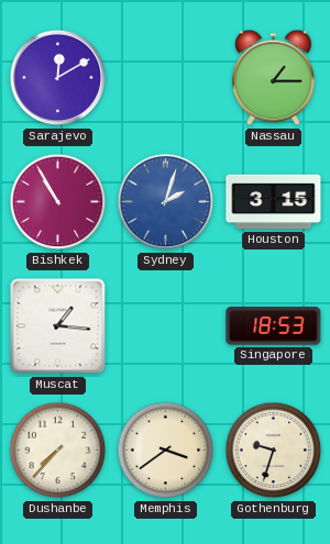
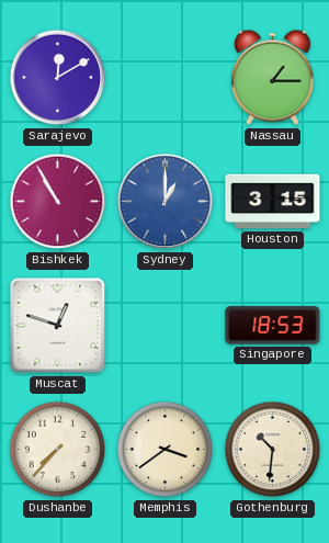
Sydney: 2:03 -> 1:00
Muscat: 1:16 -> 12:48
Gothenburg: 9:33 -> 10:31
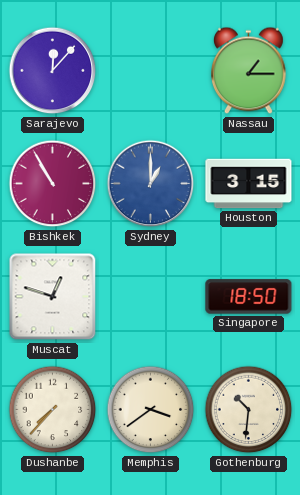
Sarajevo: 12:10 -> 12:07
Singapore: 18:53 -> 18:50
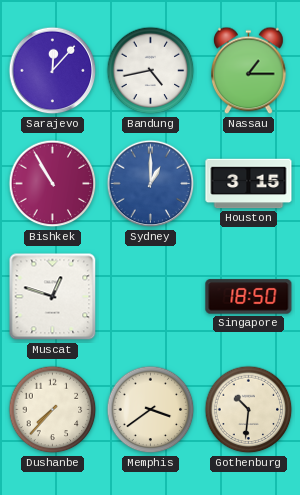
Bandung: none -> 4:43
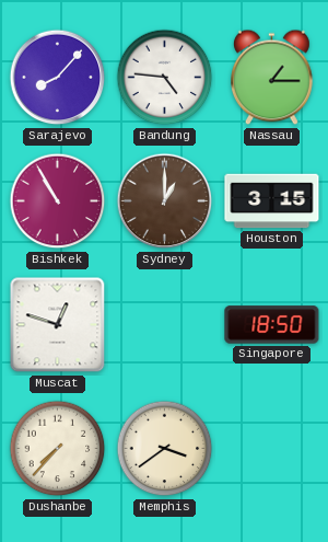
Sarajevo: 12:07 -> 8:07
Bandung: 4:43 -> 4:46
Sydney dial: blue -> brown
Gothenburg: 10:31 -> none
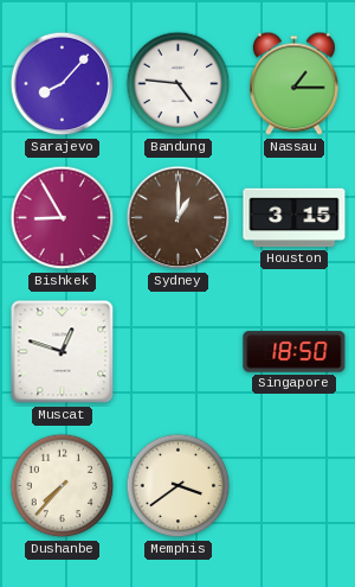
Bishkek: 10:55 -> 8:55
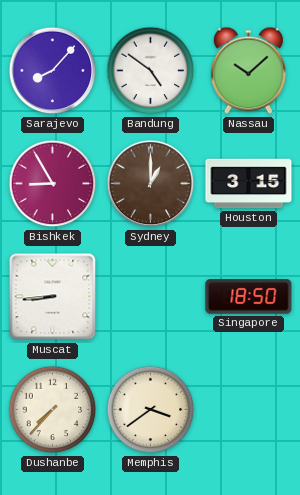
Bandung: 4:46 -> 4:51
Nassau: 1:15 -> 10:08
Muscat: 12:48 -> 8:44
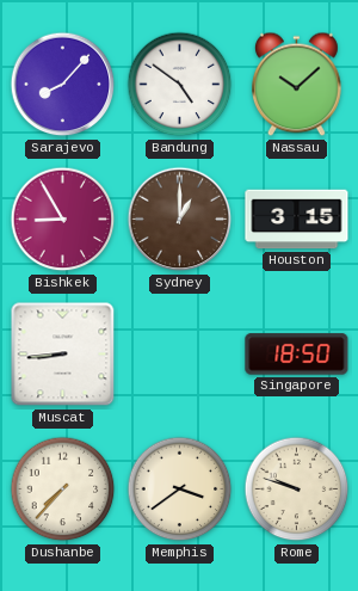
Rome: none -> 9:48
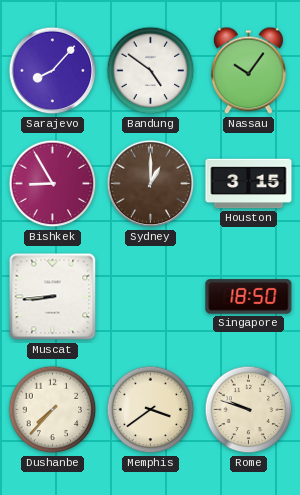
Nassau: 10:08 -> 10:06
